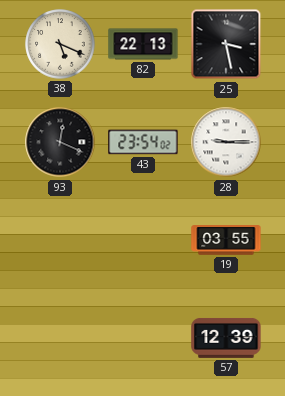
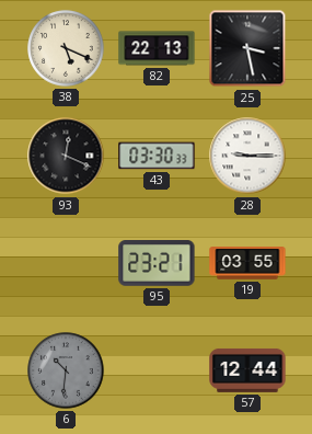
43: 23:54 -> 03:30
95: none -> 23:21
6: none -> 10:31
57: 12:39 -> 12:44
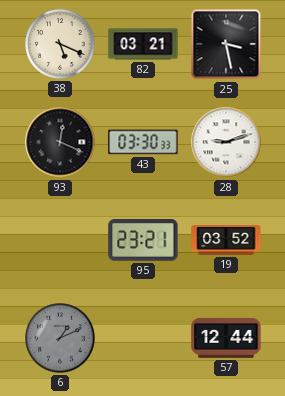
82: 22:13 -> 03:21
28: 9:15 -> 9:12
19: 03:55 -> 03:52
6: 10:31 -> 1:11
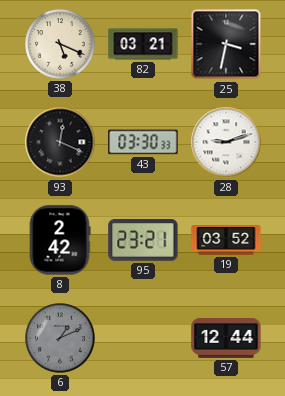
25: 3:28 -> 3:32
8: none -> 2:42
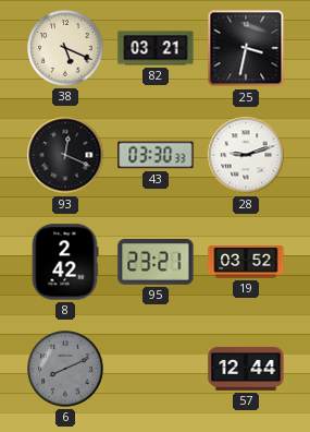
6: 1:11 -> 8:11
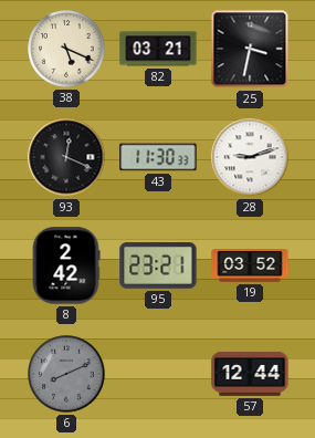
43: 03:30 -> 11:30
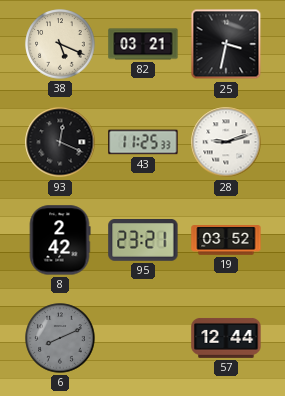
43: 11:30 -> 11:25
